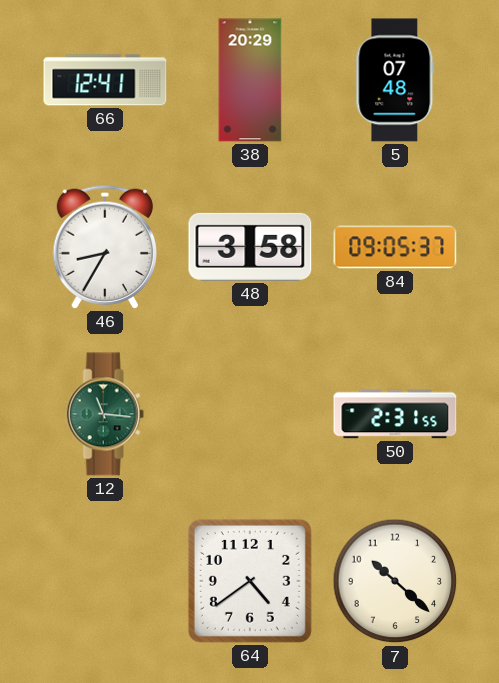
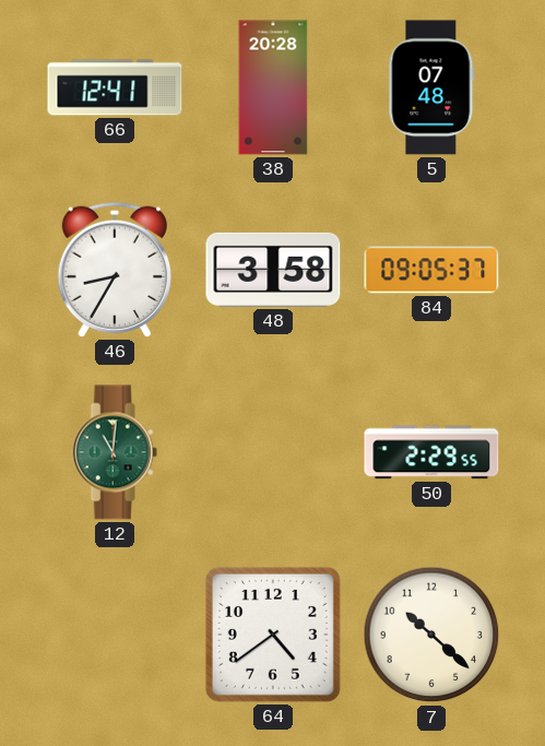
38: 20:29 -> 20:28
12: 11:16 -> 11:01
50: 2:31 -> 2:29
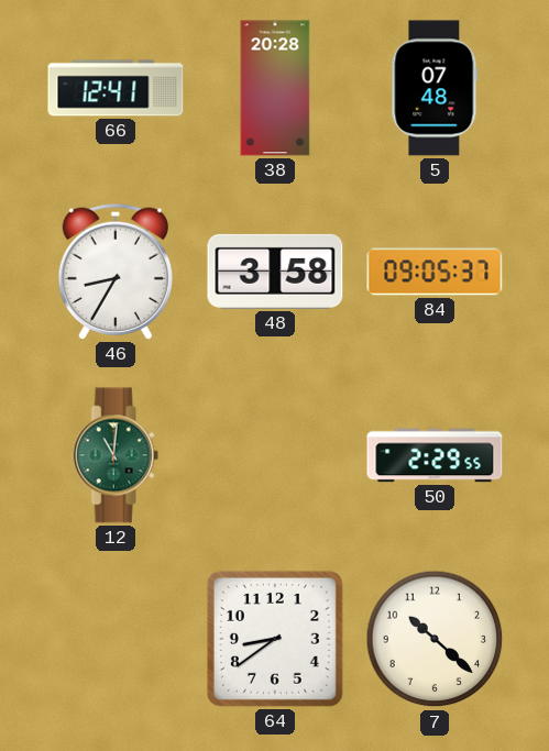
64: 4:39 -> 8:39
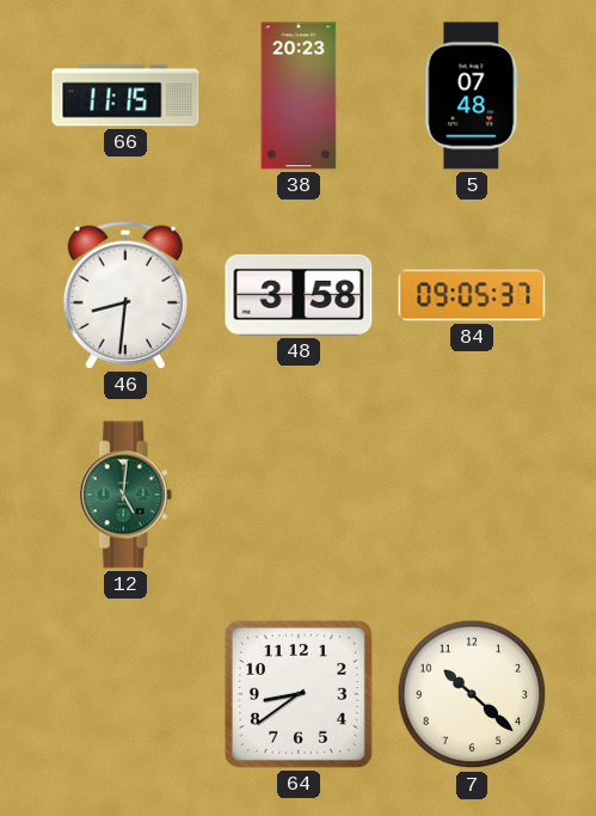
66: 12:41 -> 11:15
38: 20:28 -> 20:23
46: 8:35 -> 8:31
12: 11:01 -> 5:01
50: 2:29 -> none
